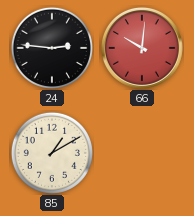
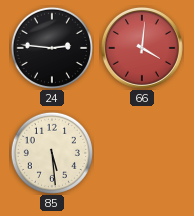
66: 10:01 -> 4:01
85: 1:10 -> 5:29
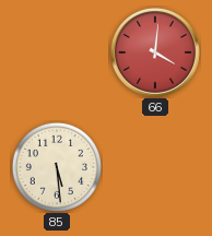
24: 2:46 -> none
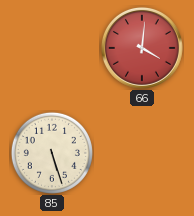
85: 5:29 -> 5:27
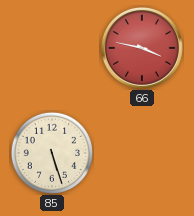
66: 4:01 -> 3:47
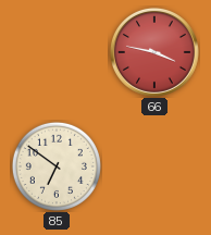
85: 5:27 -> 6:51
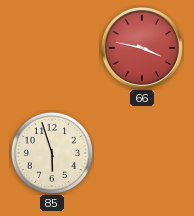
85: 6:51 -> 5:57
